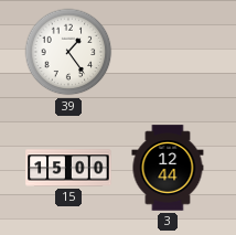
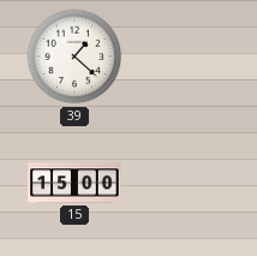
39: 1:24 -> 1:22
3: 12:44 -> none
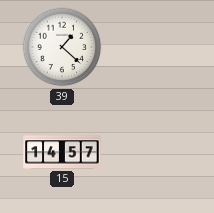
15: 15:00 -> 14:57
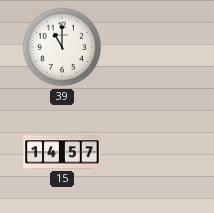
39: 1:22 -> 11:00
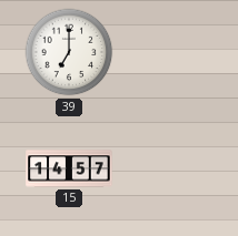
39: 11:00 -> 7:00
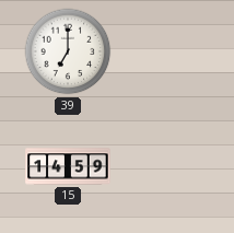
15: 14:57 -> 14:59
